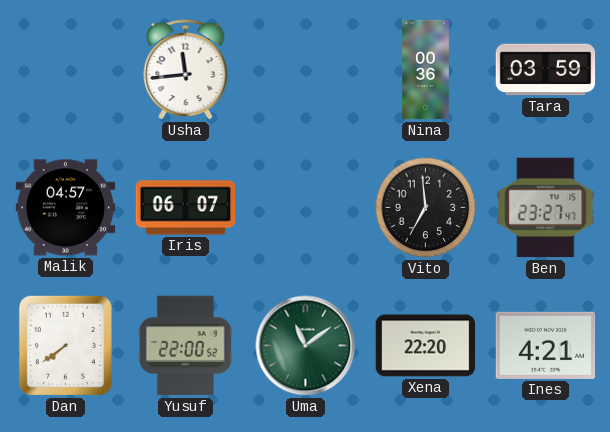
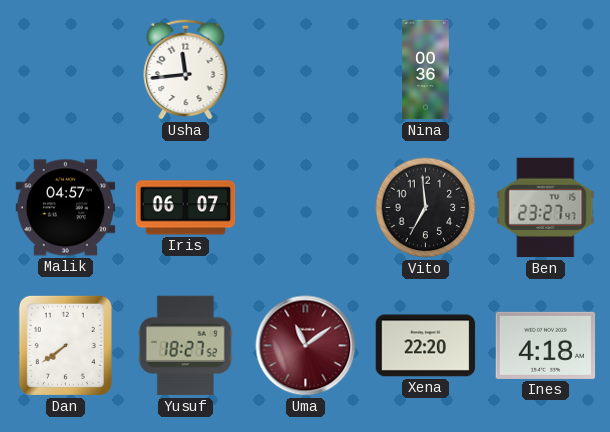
Tara: 03:59 -> none
Yusuf: 22:00 -> 18:27
Uma dial: green -> burgundy
Ines: 4:21 -> 4:18
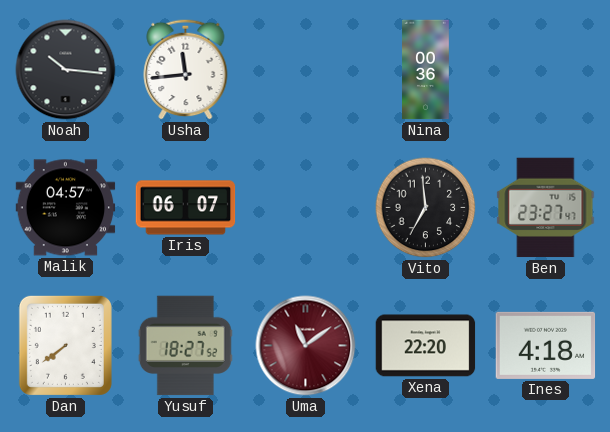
Noah: none -> 10:16
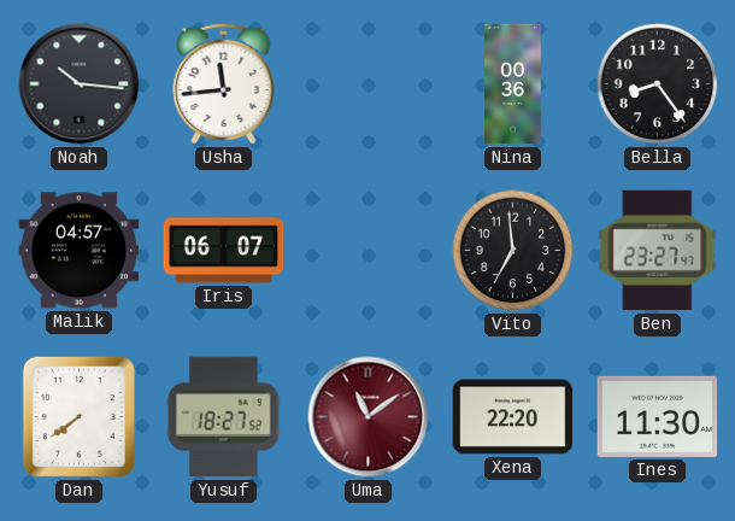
Bella: none -> 8:24
Ines: 4:18 -> 11:30
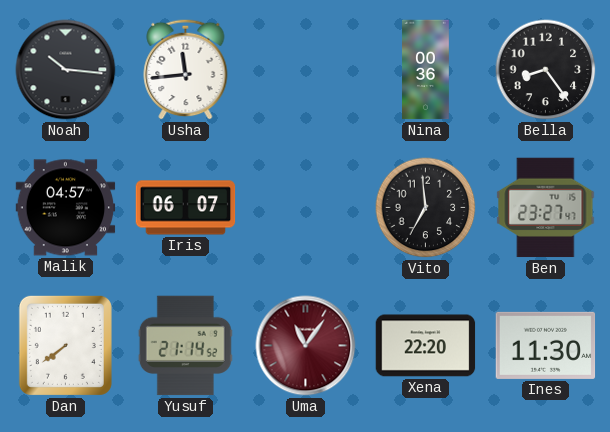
Yusuf: 18:27 -> 21:14
Uma: 11:09 -> 11:06
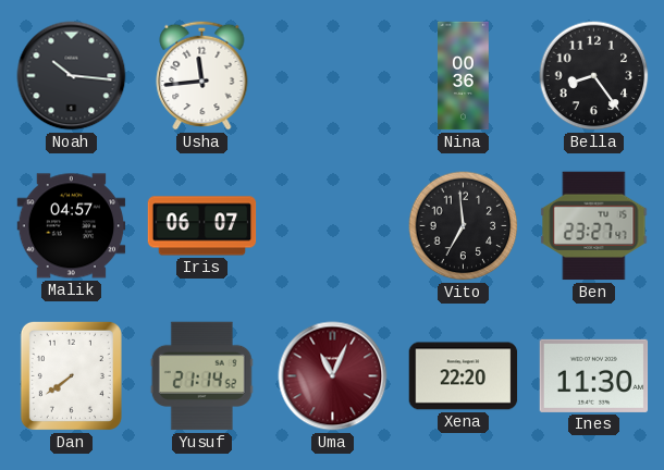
Uma: 11:06 -> 11:04
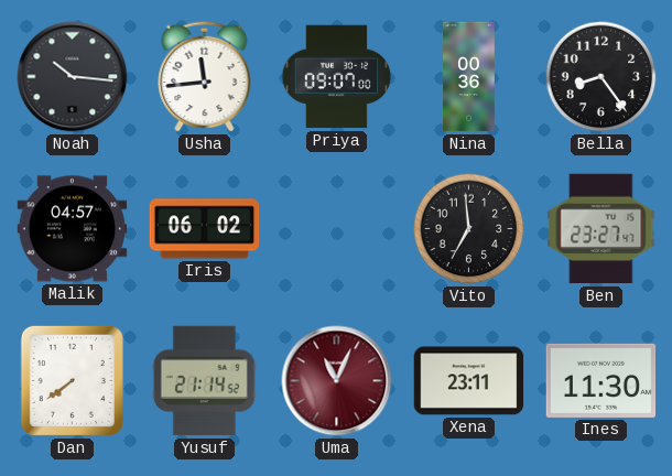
Priya: none -> 09:07
Iris: 06:07 -> 06:02
Xena: 22:20 -> 23:11
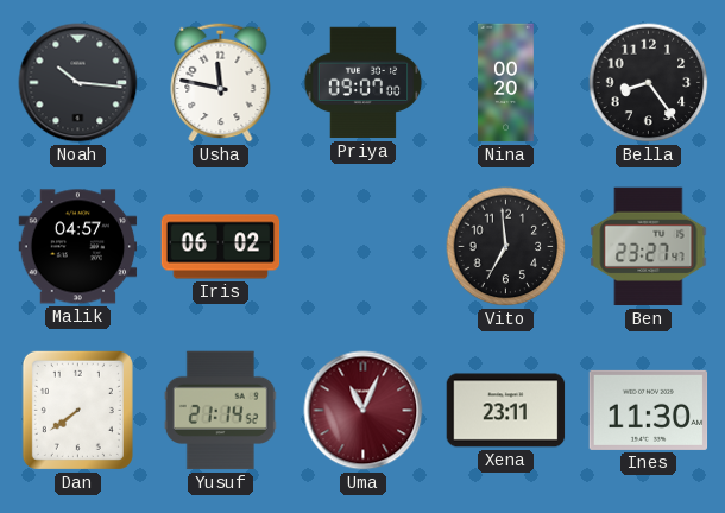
Usha: 11:44 -> 11:47
Nina: 00:36 -> 00:20
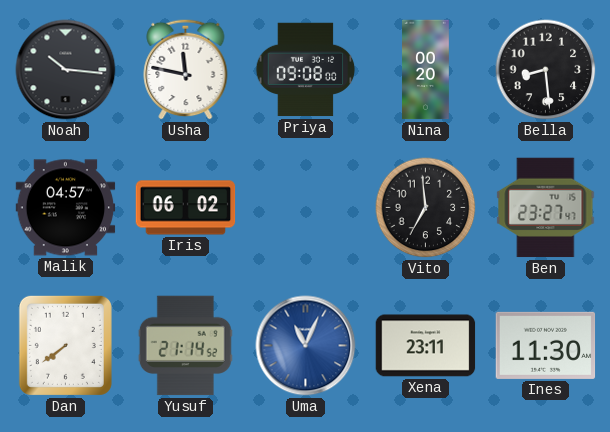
Priya: 09:07 -> 09:08
Bella: 8:24 -> 8:29
Uma dial: burgundy -> blue
